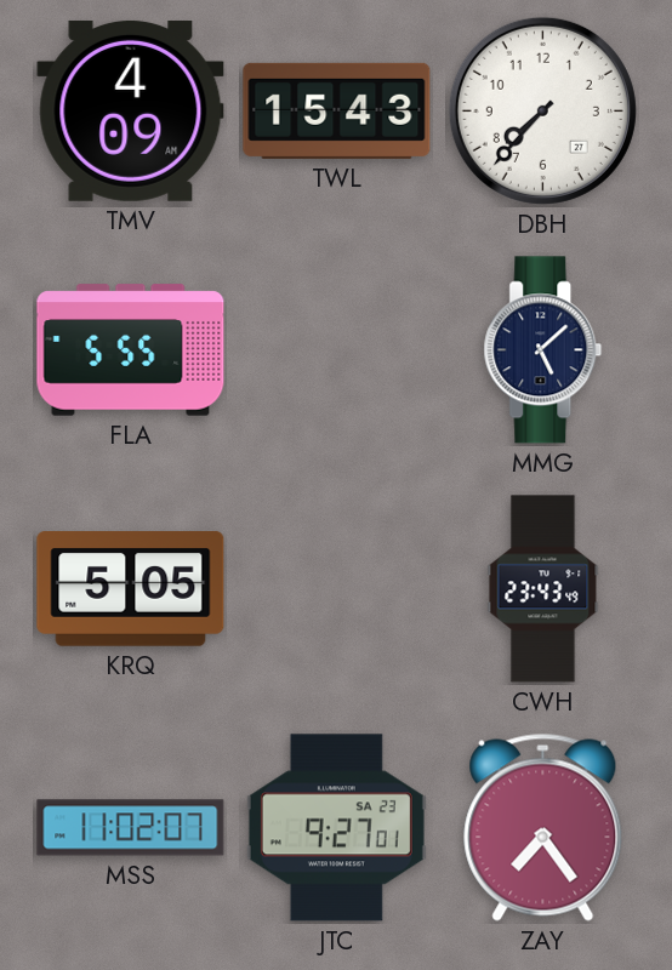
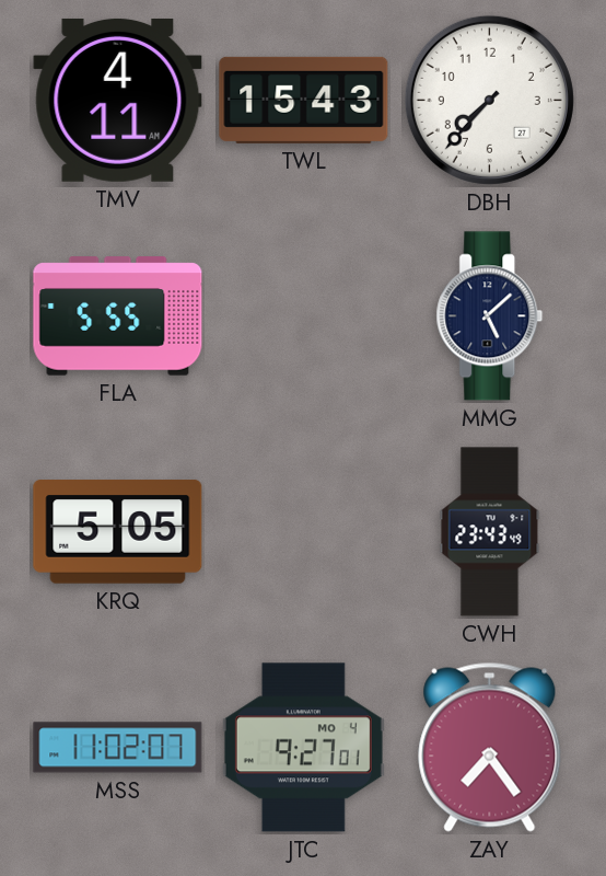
TMV: 4:09 -> 4:11
JTC date: SA 23 -> MO 4
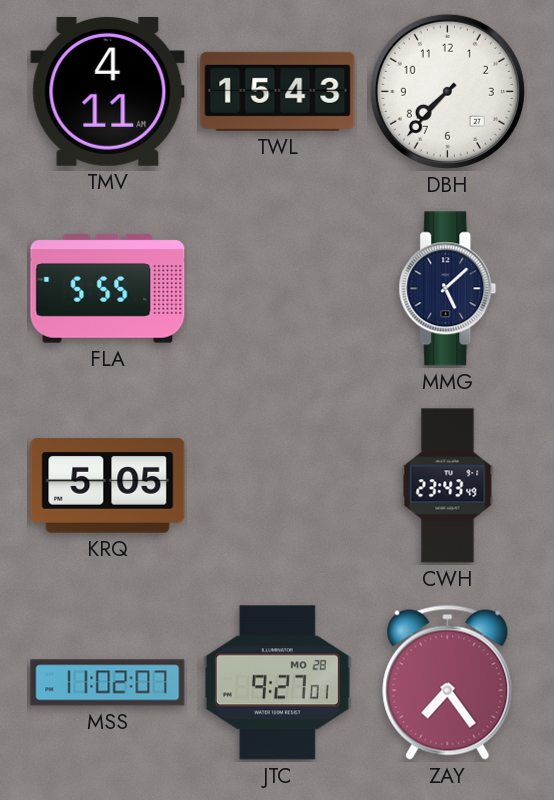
JTC date: MO 4 -> MO 28
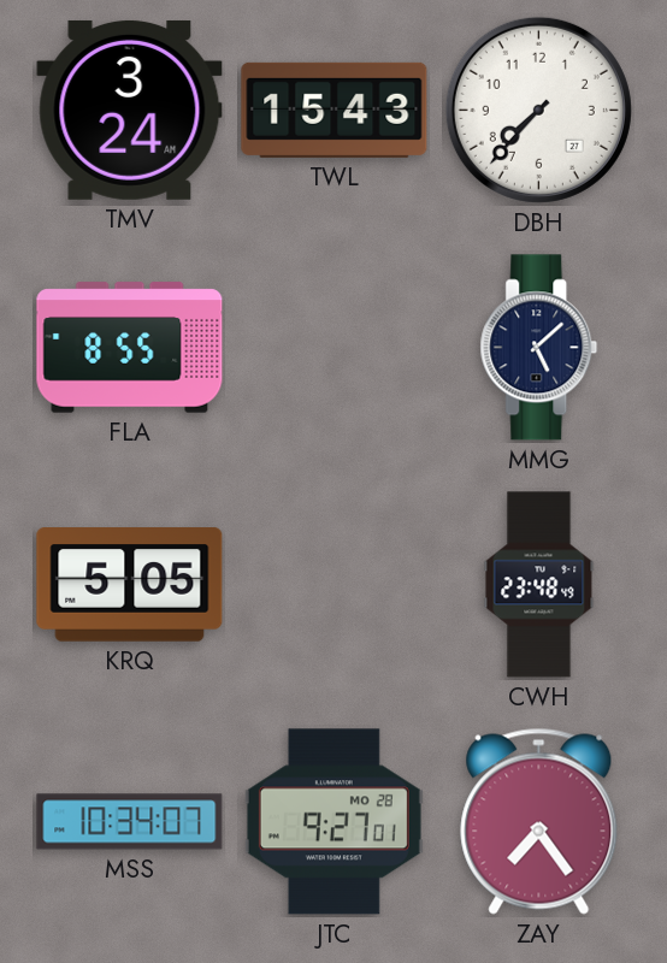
TMV: 4:11 -> 3:24
FLA: 5:55 -> 8:55
CWH: 23:43 -> 23:48
MSS: 11:02 -> 10:34
